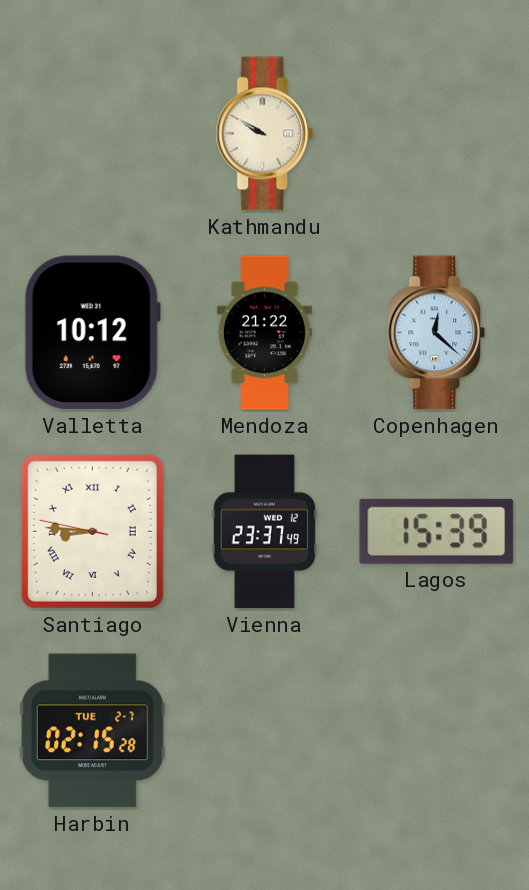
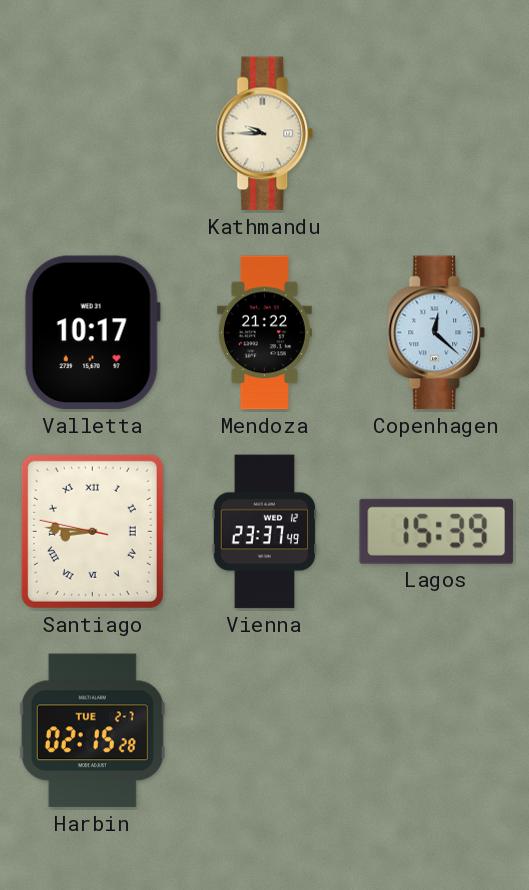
Kathmandu: 9:50 -> 9:45
Valletta: 10:12 -> 10:17
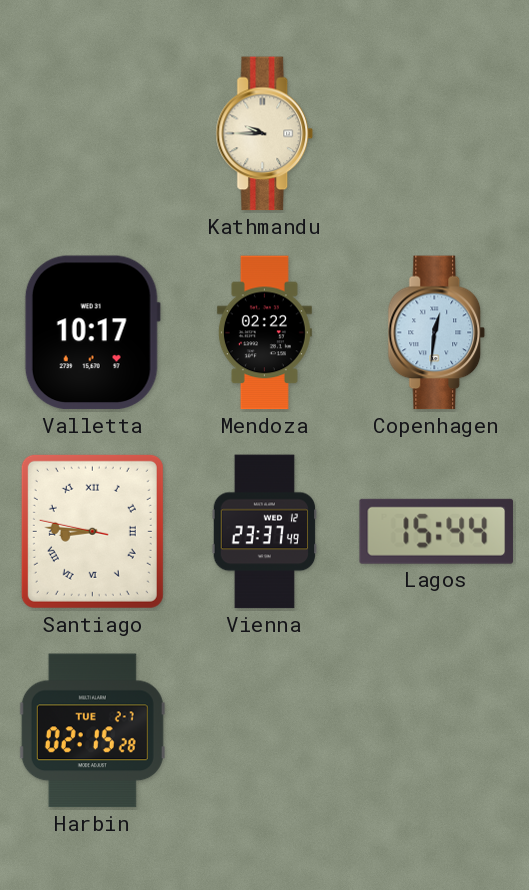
Mendoza: 21:22 -> 02:22
Copenhagen: 12:22 -> 12:31
Lagos: 15:39 -> 15:44
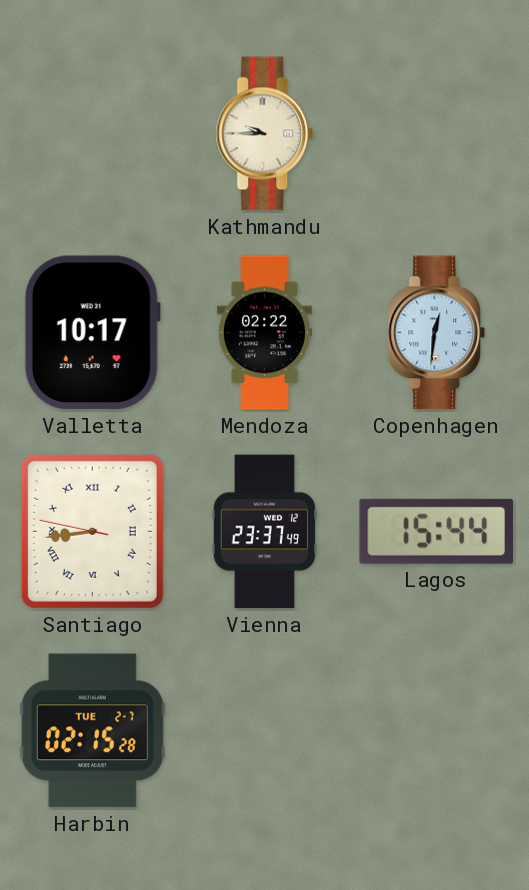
Santiago: 8:45 -> 8:43
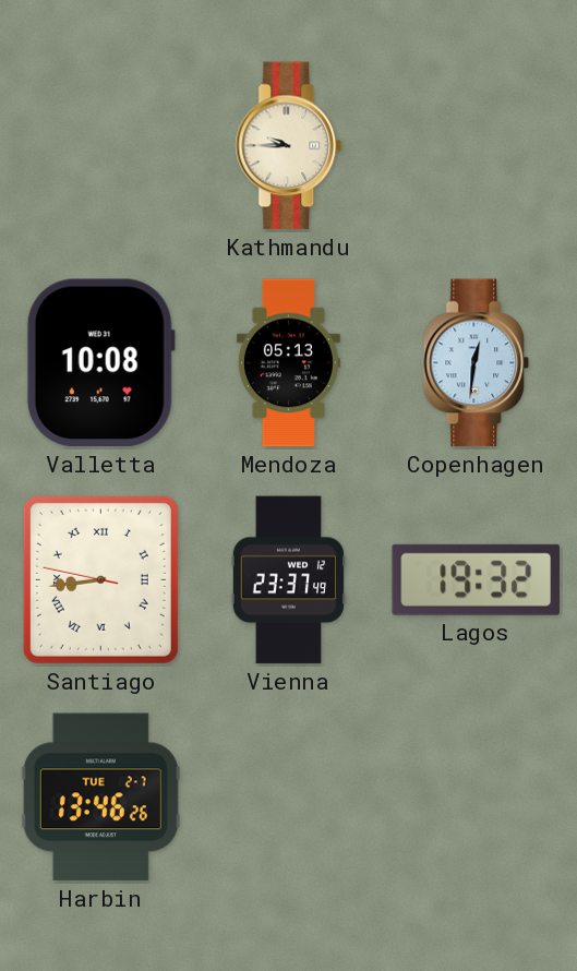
Valletta: 10:17 -> 10:08
Mendoza: 02:22 -> 05:13
Lagos: 15:44 -> 19:32
Harbin: 02:15 -> 13:46
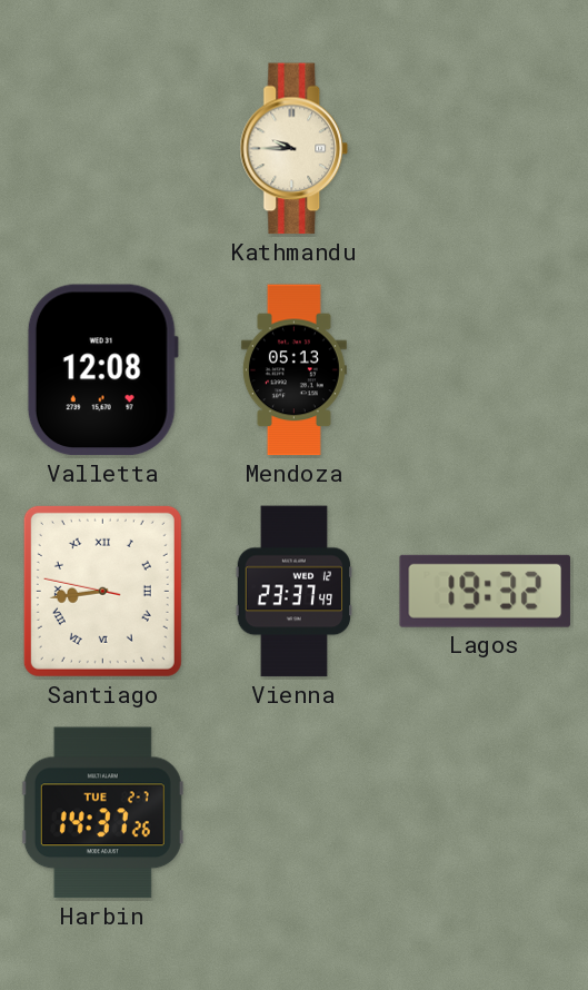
Valletta: 10:08 -> 12:08
Copenhagen: 12:31 -> none
Harbin: 13:46 -> 14:37
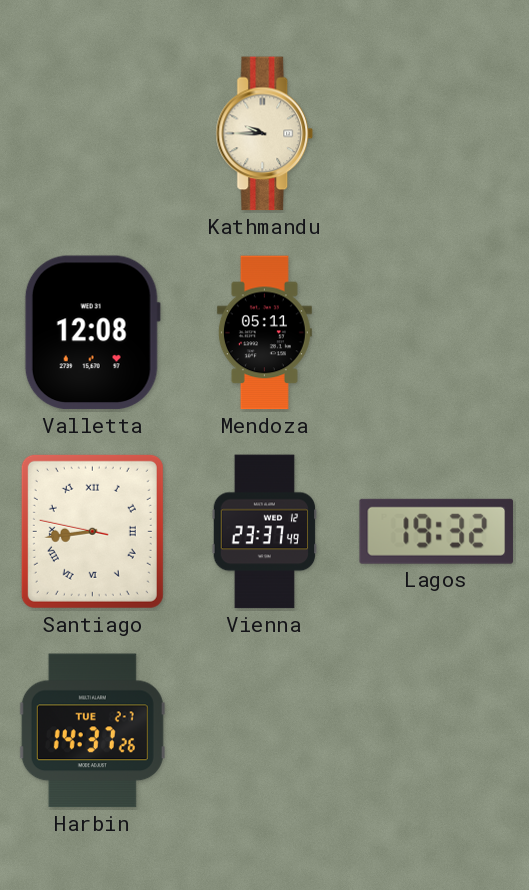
Mendoza: 05:13 -> 05:11
